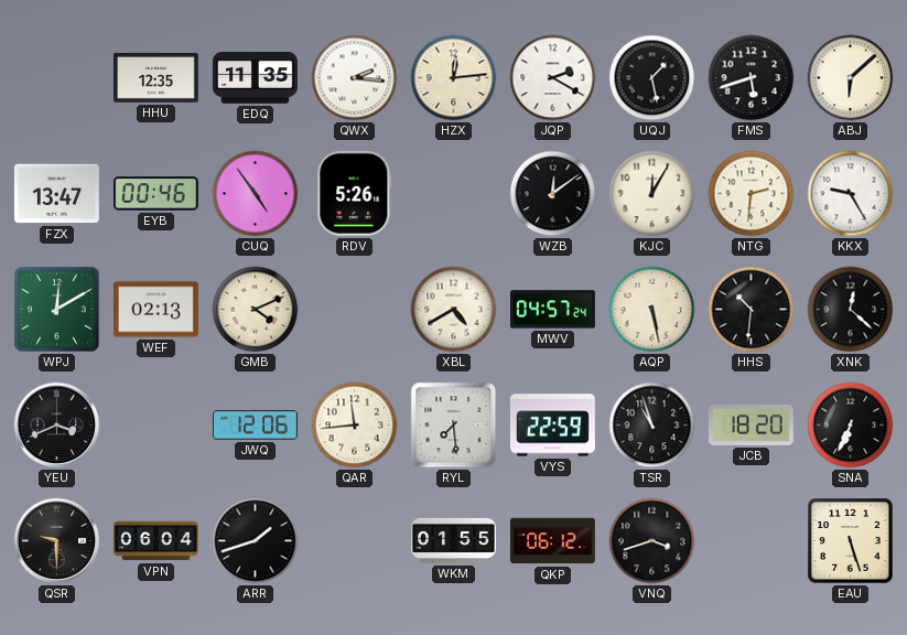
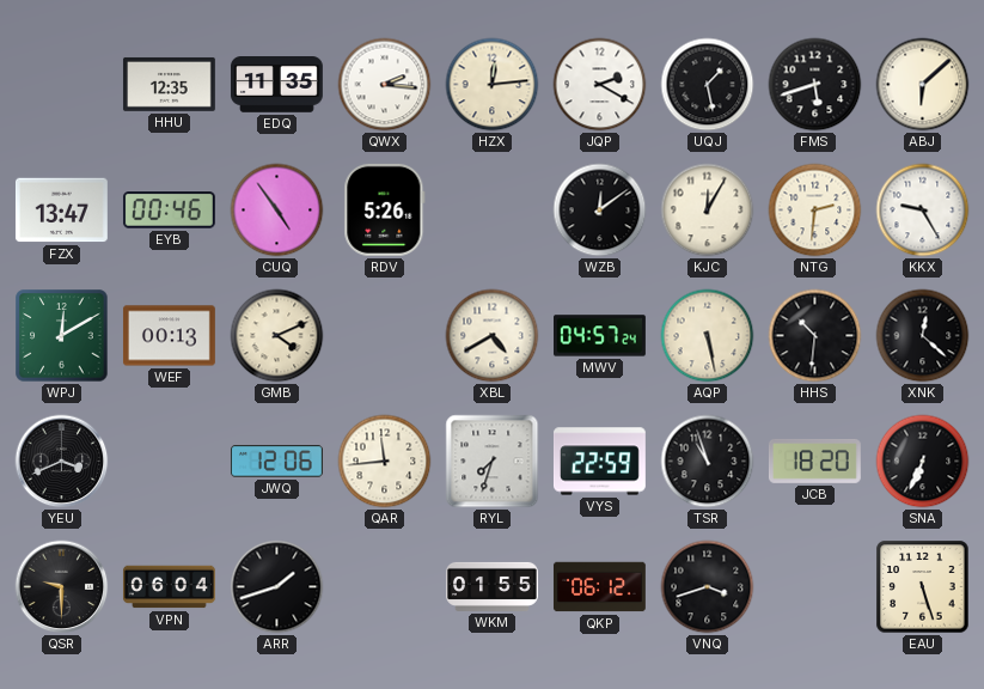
WEF: 02:13 -> 00:13
RYL: 7:29 -> 7:33
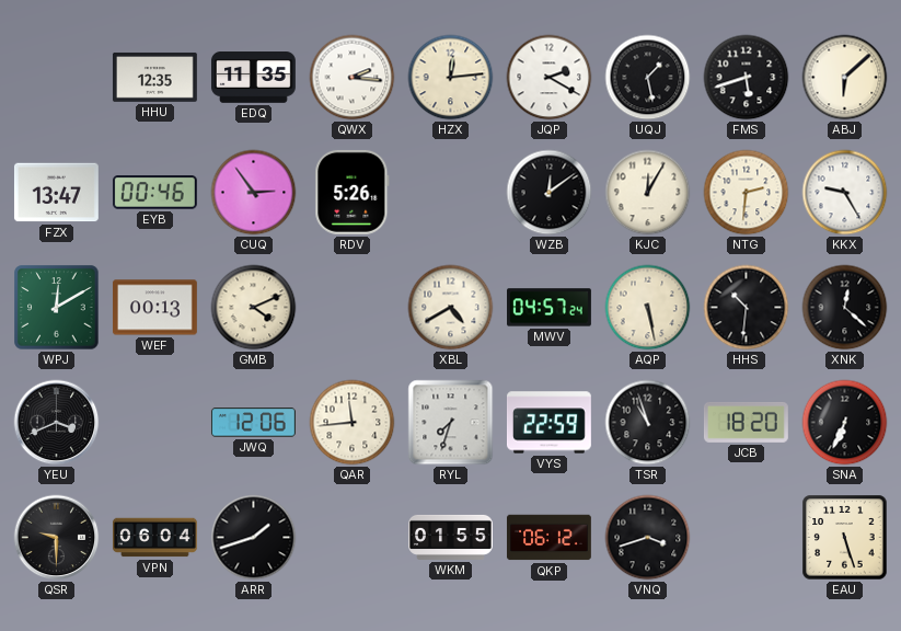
CUQ: 4:54 -> 2:54
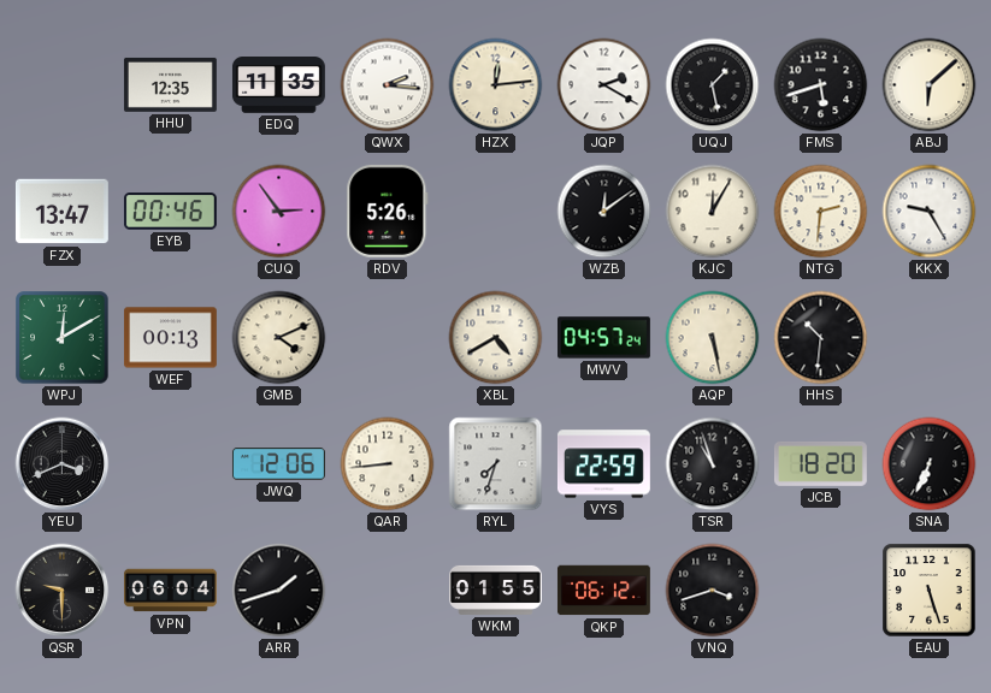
XNK: 12:22 -> none
QAR: 11:44 -> 8:44
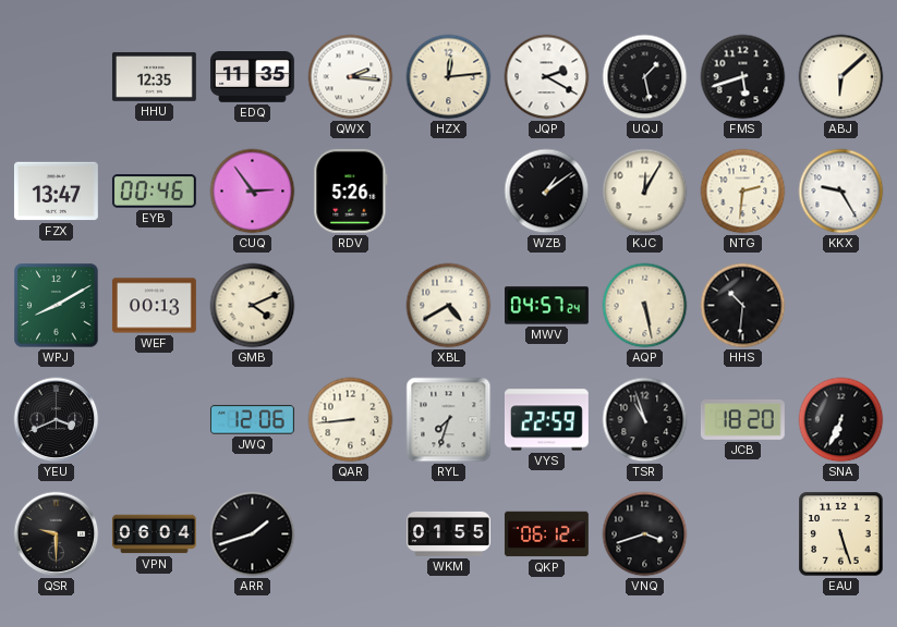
WZB: 12:09 -> 1:09
WPJ: 12:10 -> 8:10
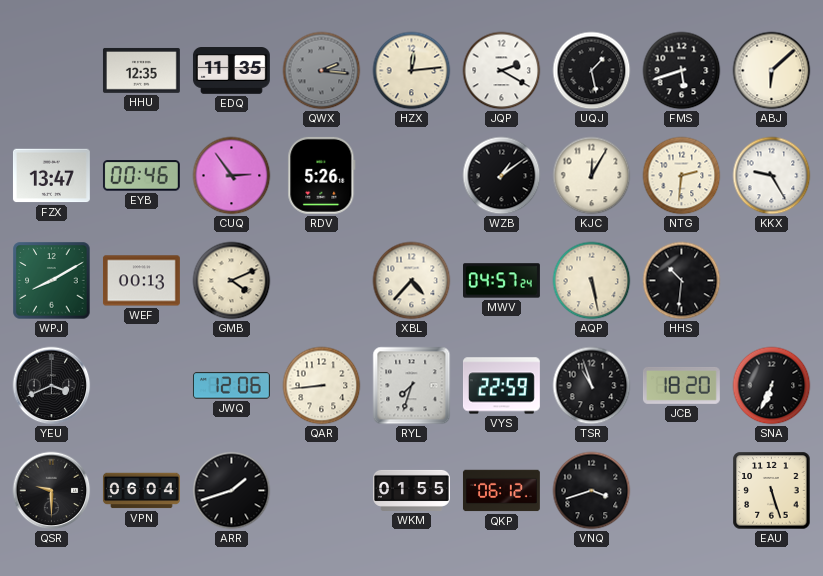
QWX dial: white -> grey
XBL: 4:40 -> 4:37
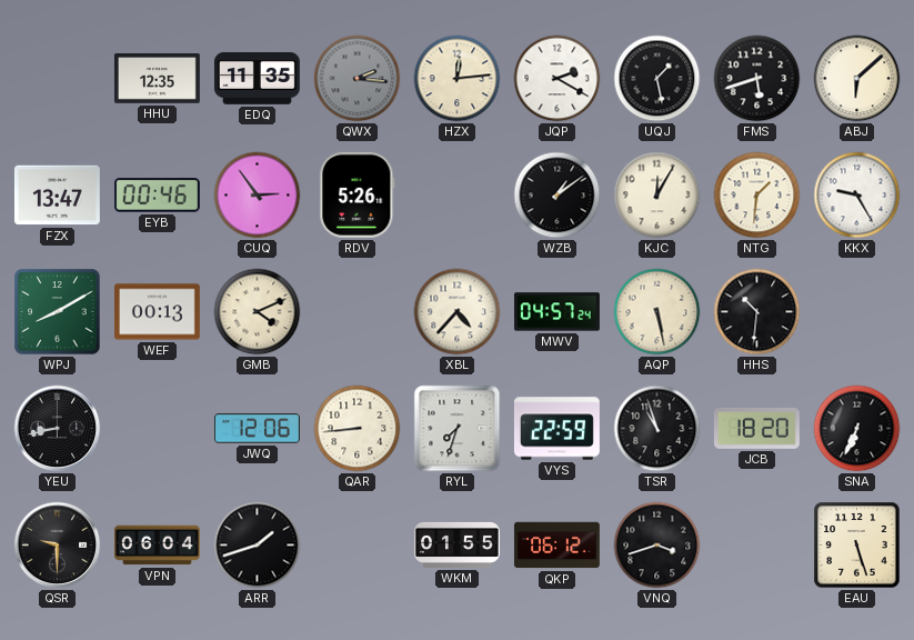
NTG: 2:31 -> 1:31
YEU: 3:41 -> 8:43
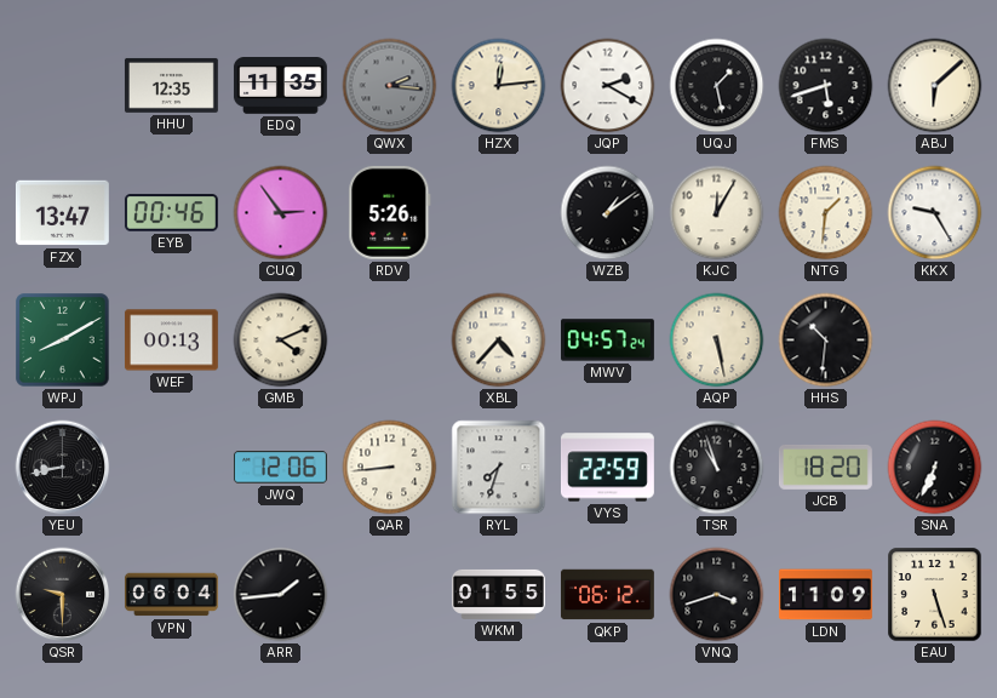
ARR: 1:42 -> 1:44
LDN: none -> 11:09
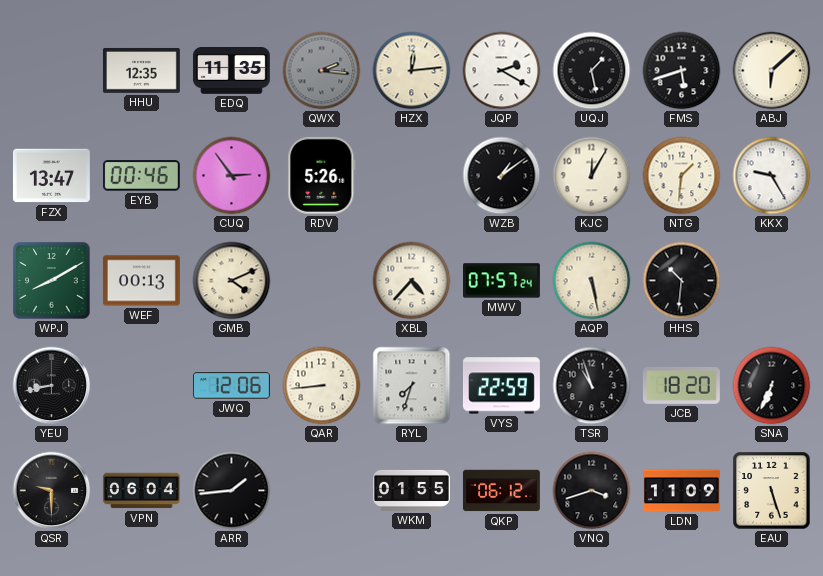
MWV: 04:57 -> 07:57
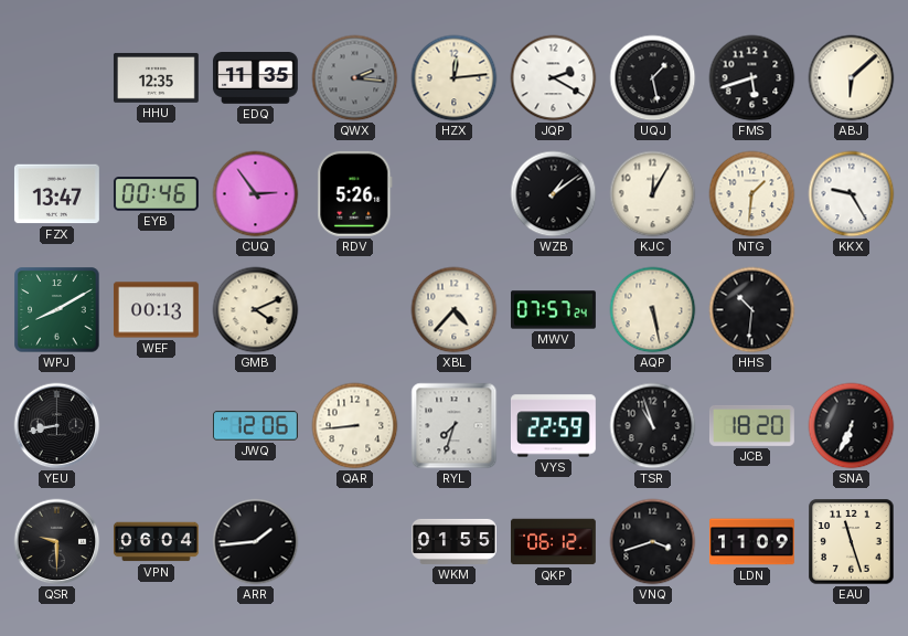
EAU: 5:27 -> 11:27
